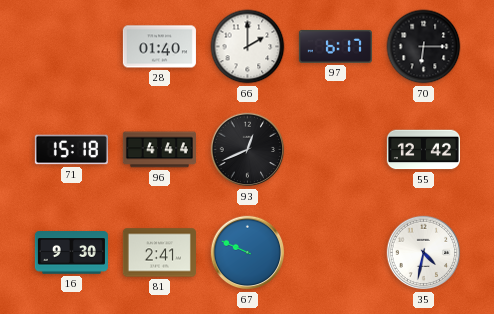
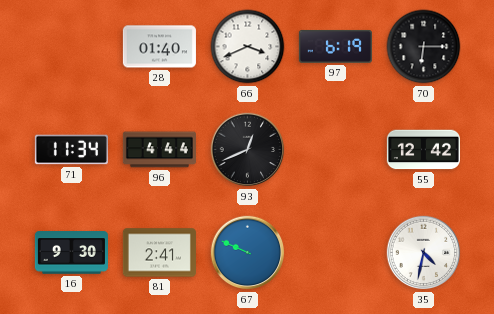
66: 2:00 -> 3:41
97: 6:17 -> 6:19
71: 15:18 -> 11:34
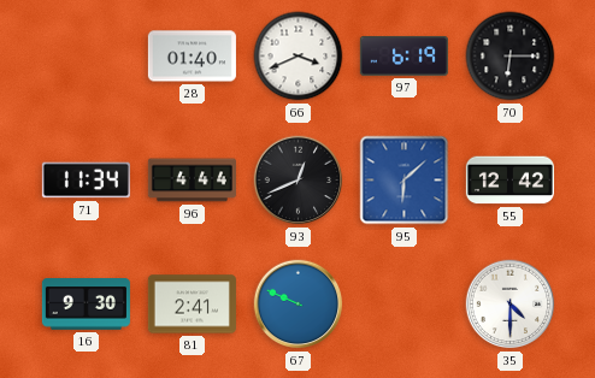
95: none -> 6:08
35: 4:32 -> 4:30
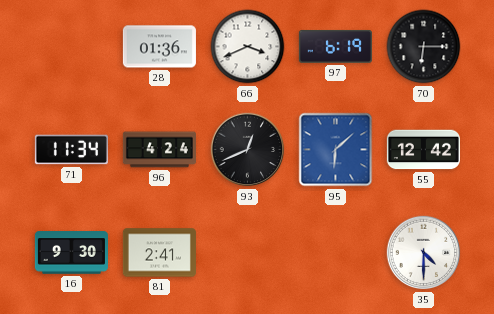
28: 01:40 -> 01:36
96: 4:44 -> 4:24
67: 9:49 -> none
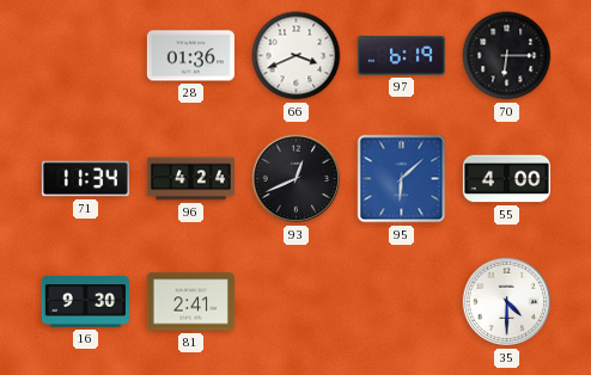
55: 12:42 -> 4:00
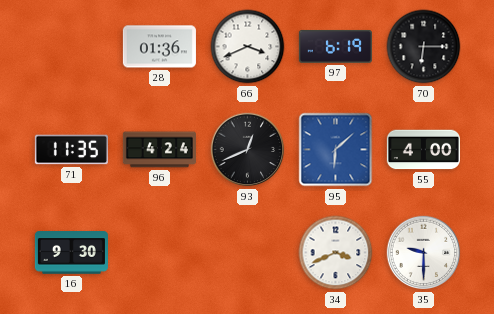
71: 11:34 -> 11:35
81: 2:41 -> none
34: none -> 3:41
35: 4:30 -> 9:30
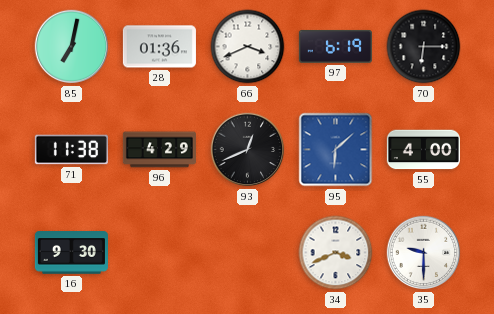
85: none -> 7:02
71: 11:35 -> 11:38
96: 4:24 -> 4:29
